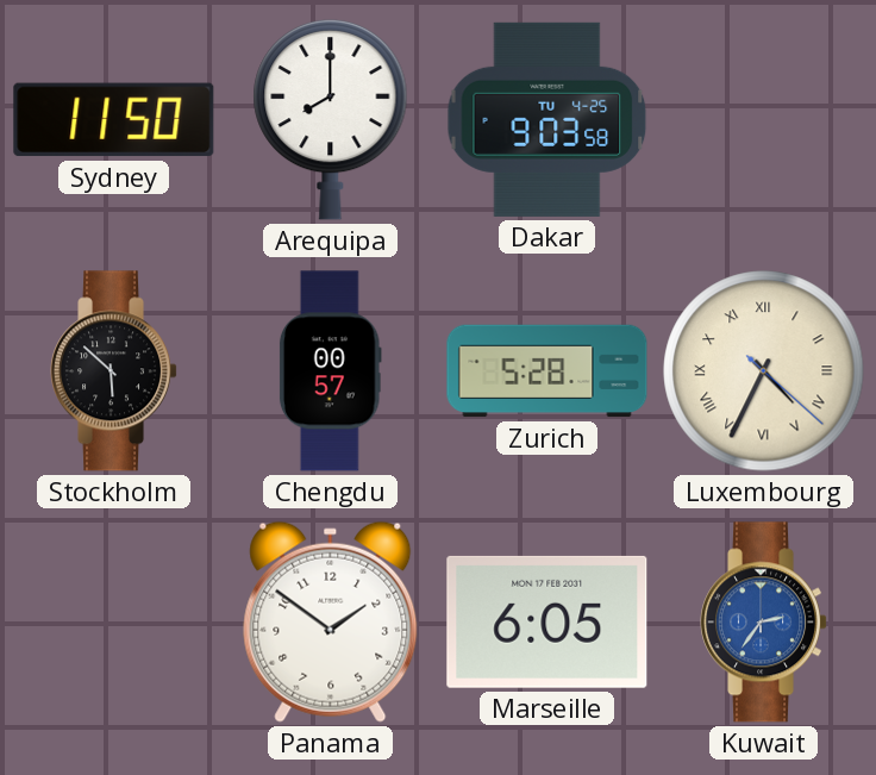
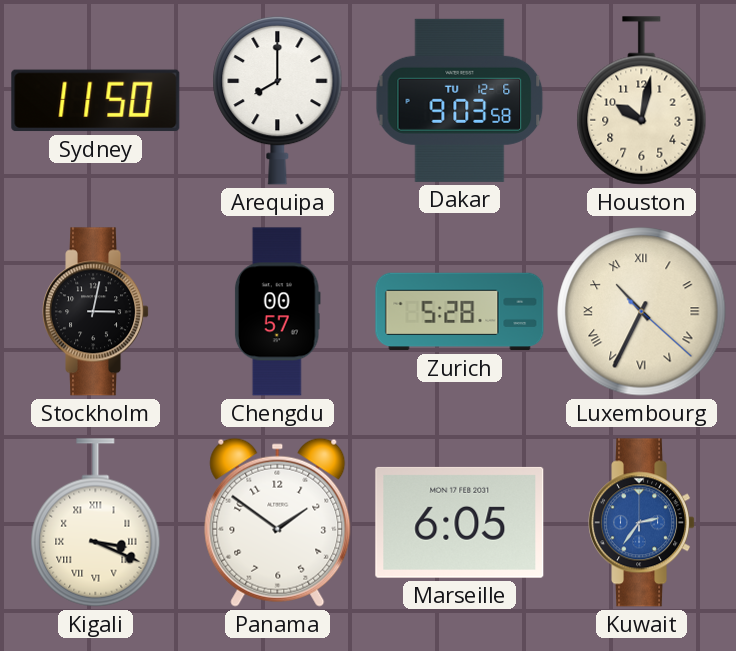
Dakar date: TU 4-25 -> TU 12-6
Houston: none -> 10:02
Stockholm: 5:52 -> 3:02
Luxembourg: 4:34 -> 10:34
Kigali: none -> 3:19
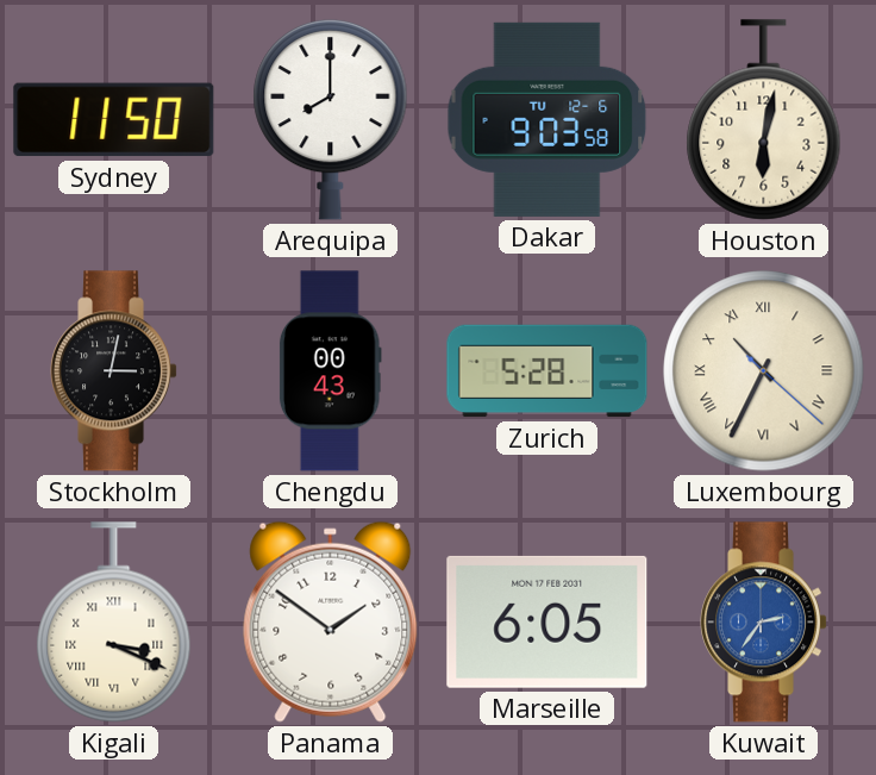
Houston: 10:02 -> 6:02
Chengdu: 00:57 -> 00:43
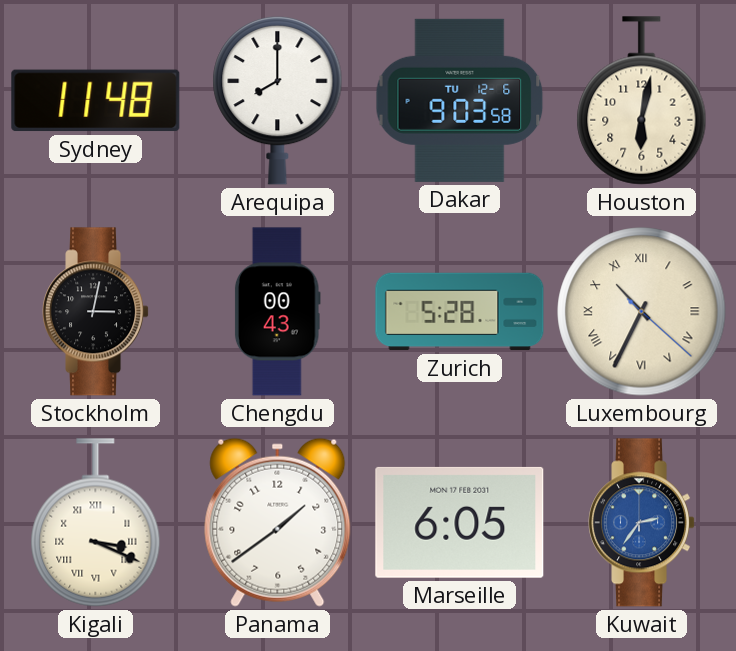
Sydney: 11:50 -> 11:48
Panama: 1:51 -> 1:39
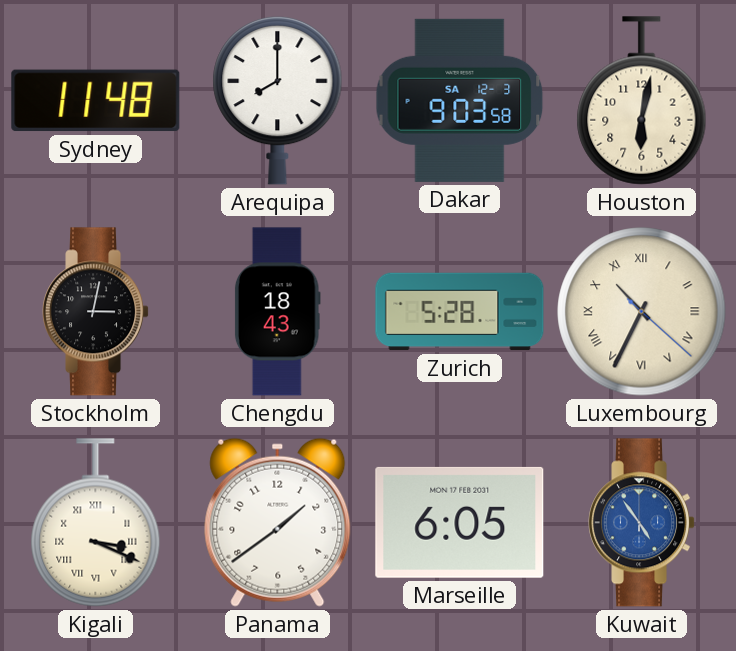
Dakar date: TU 12-6 -> SA 12-3
Chengdu: 00:43 -> 18:43
Kuwait: 2:36 -> 4:54
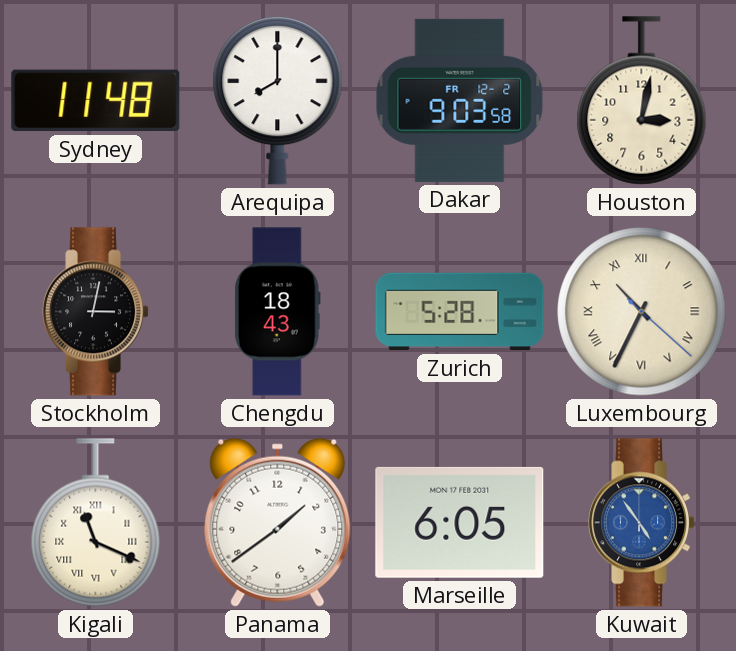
Dakar date: SA 12-3 -> FR 12-2
Houston: 6:02 -> 3:02
Kigali: 3:19 -> 11:19
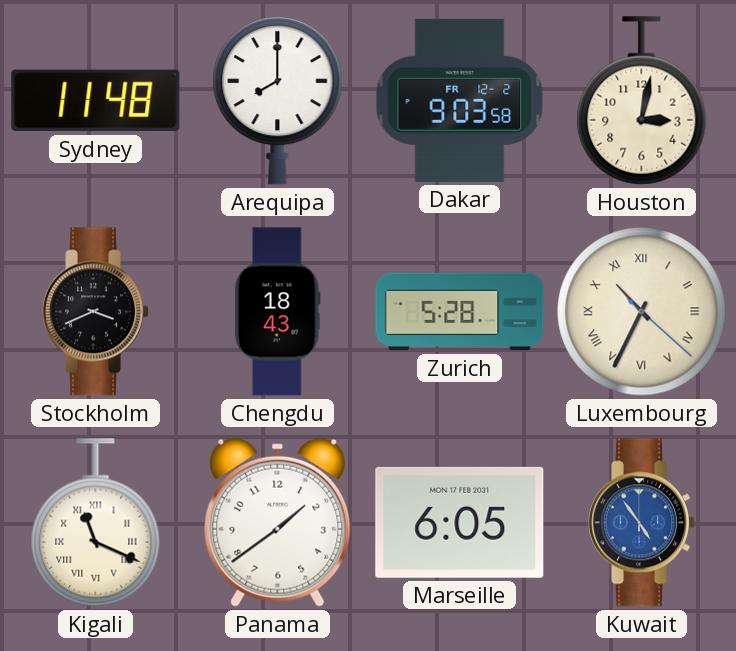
Stockholm: 3:02 -> 3:41
